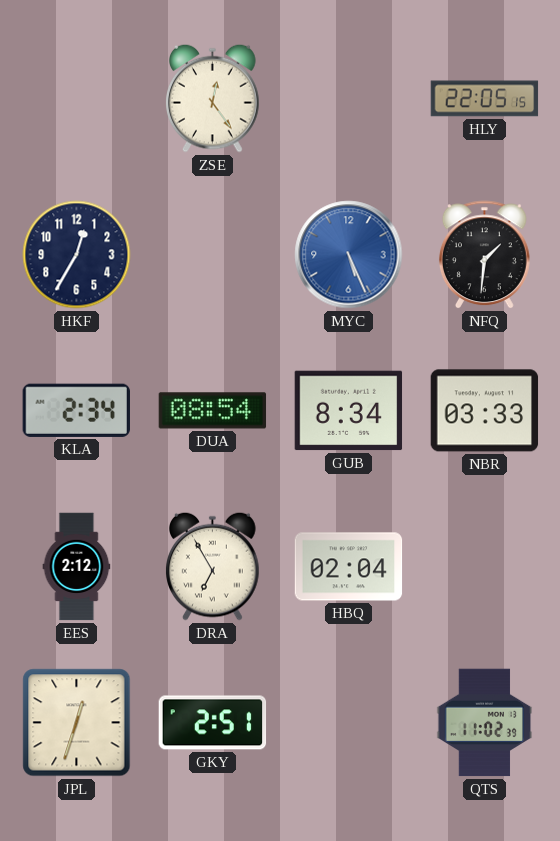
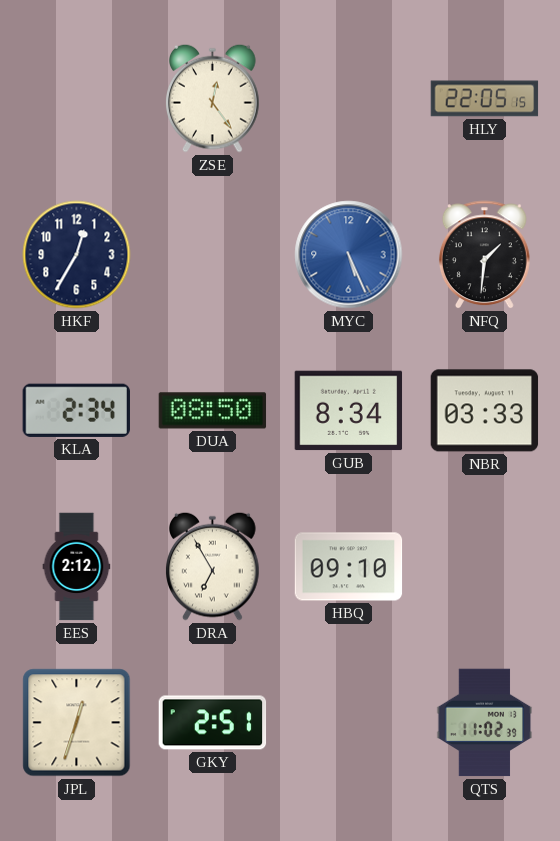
DUA: 08:54 -> 08:50
HBQ: 02:04 -> 09:10
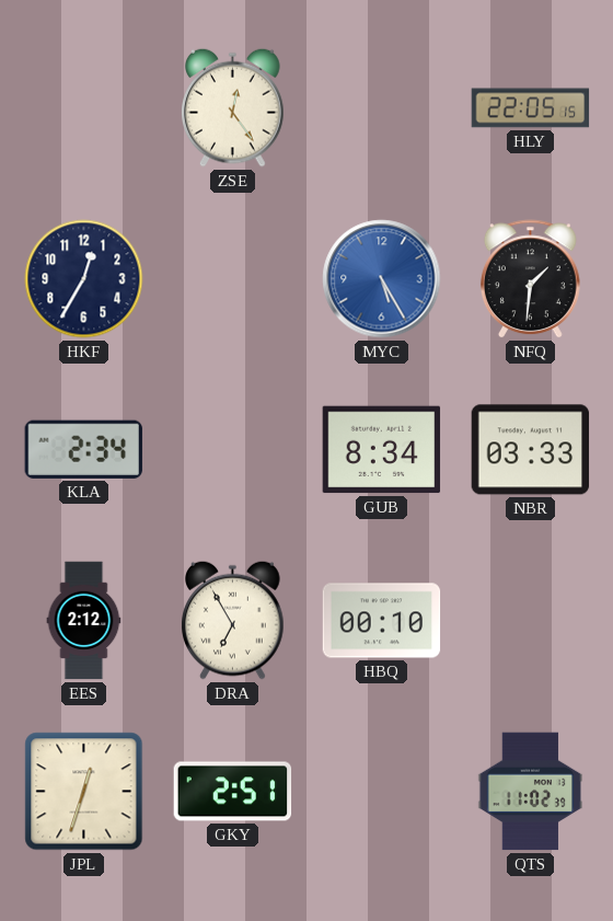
MYC: 5:26 -> 5:25
DUA: 08:50 -> none
HBQ: 09:10 -> 00:10
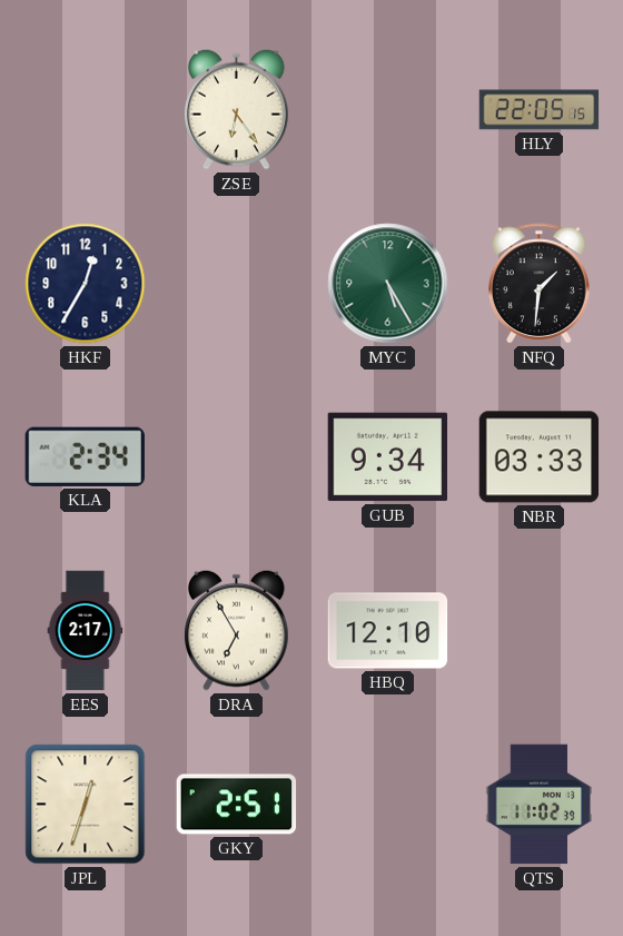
ZSE: 12:24 -> 6:24
MYC dial: blue -> green
GUB: 8:34 -> 9:34
EES: 2:12 -> 2:17
HBQ: 00:10 -> 12:10
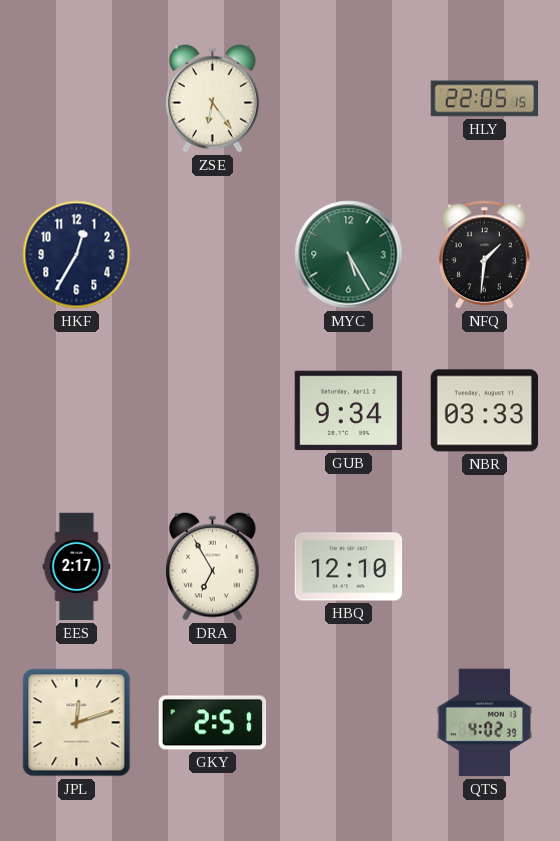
KLA: 2:34 -> none
JPL: 12:33 -> 12:12
QTS: 11:02 -> 4:02
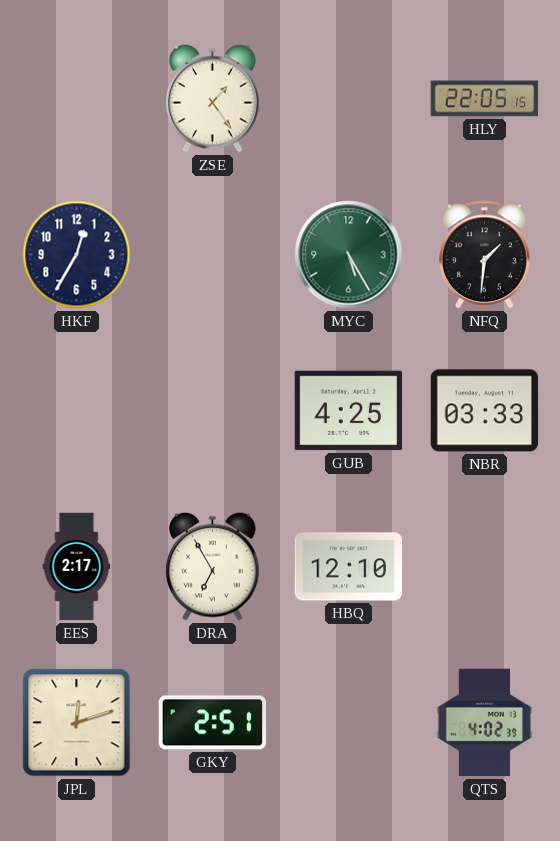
ZSE: 6:24 -> 1:24
GUB: 9:34 -> 4:25
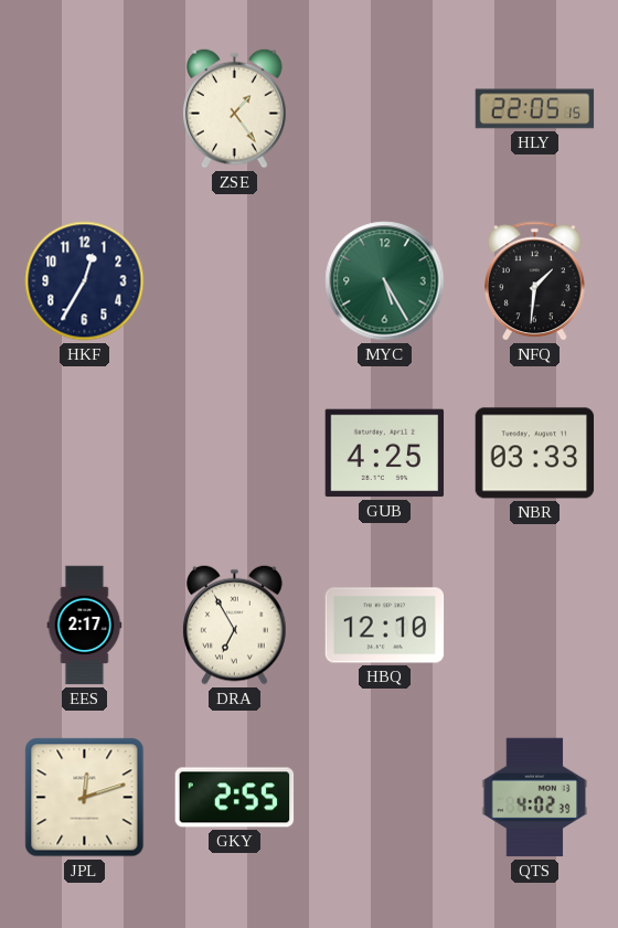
GKY: 2:51 -> 2:55
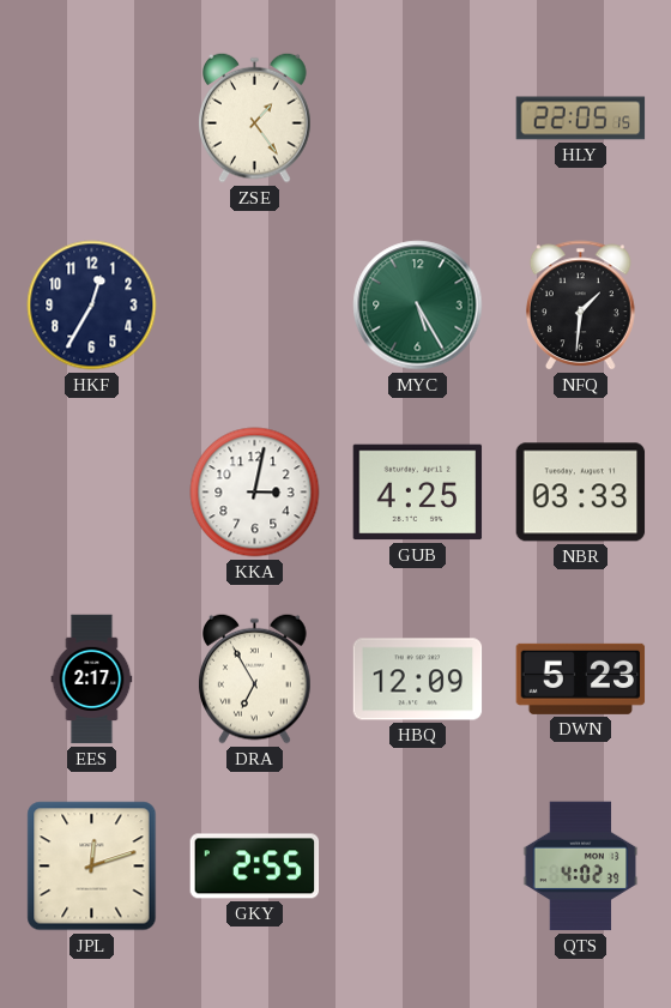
KKA: none -> 3:02
HBQ: 12:10 -> 12:09
DWN: none -> 5:23
